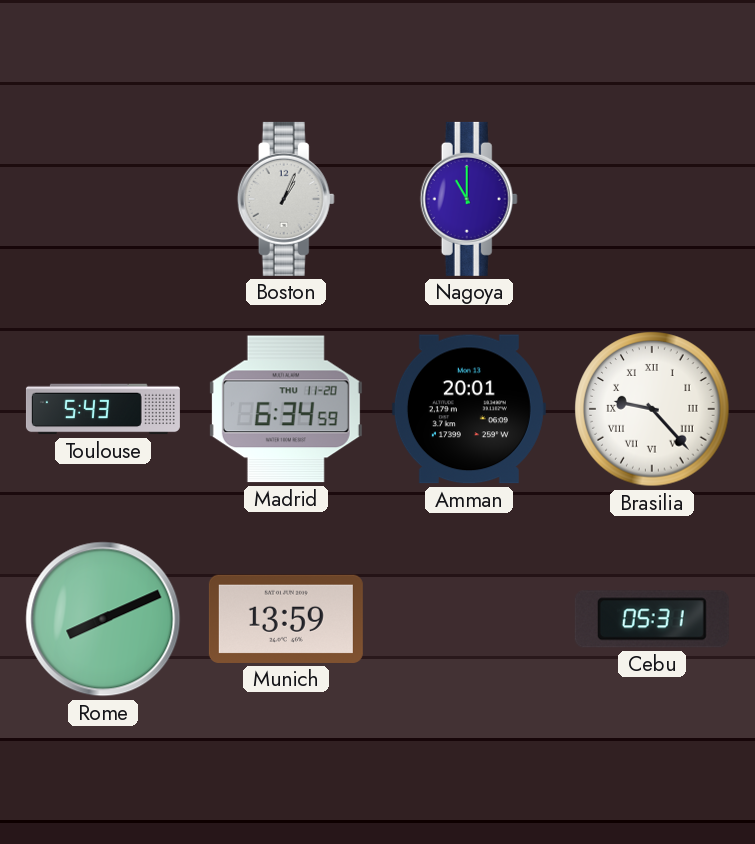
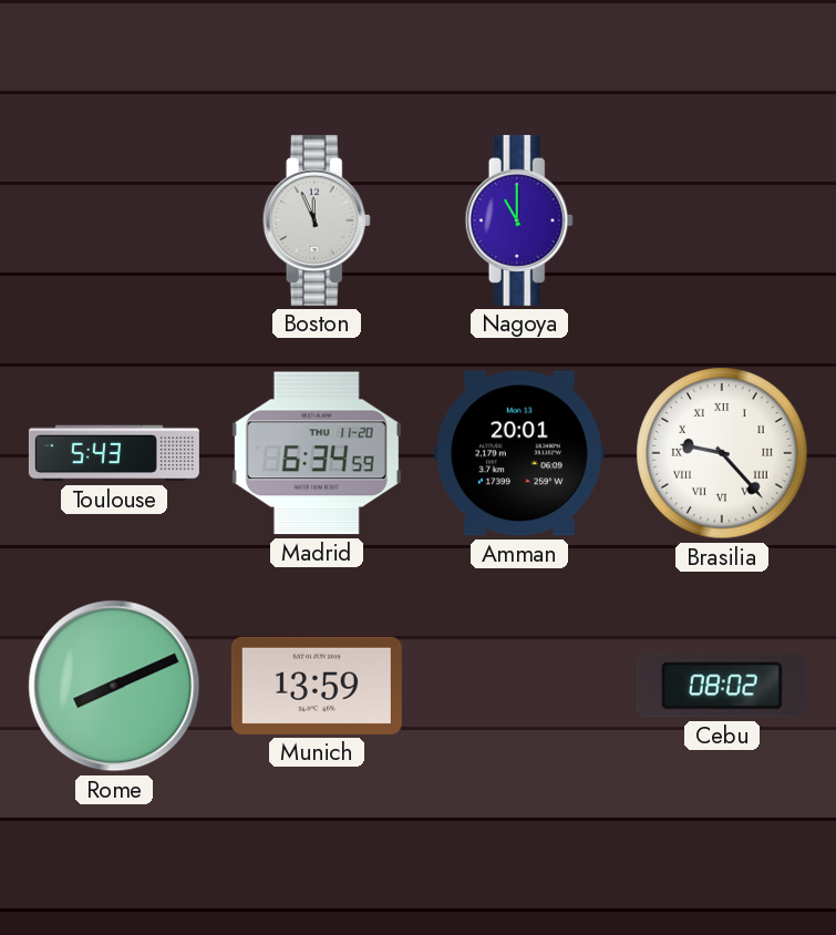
Boston: 1:04 -> 11:56
Cebu: 05:31 -> 08:02
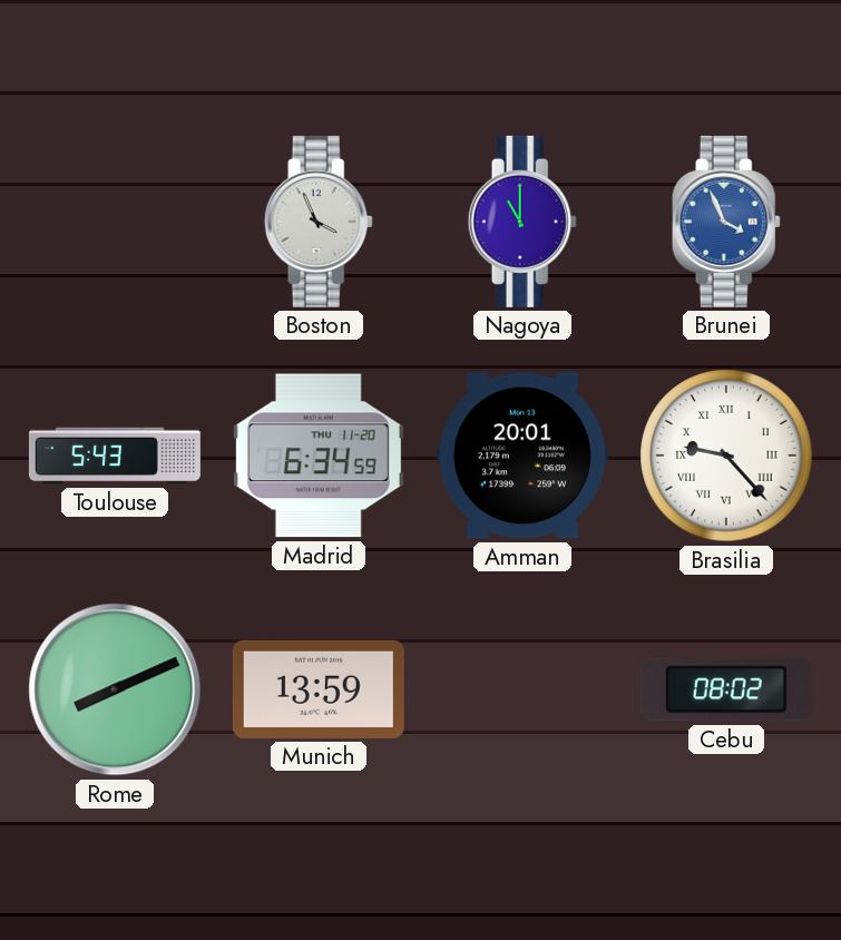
Boston: 11:56 -> 3:56
Brunei: none -> 3:56
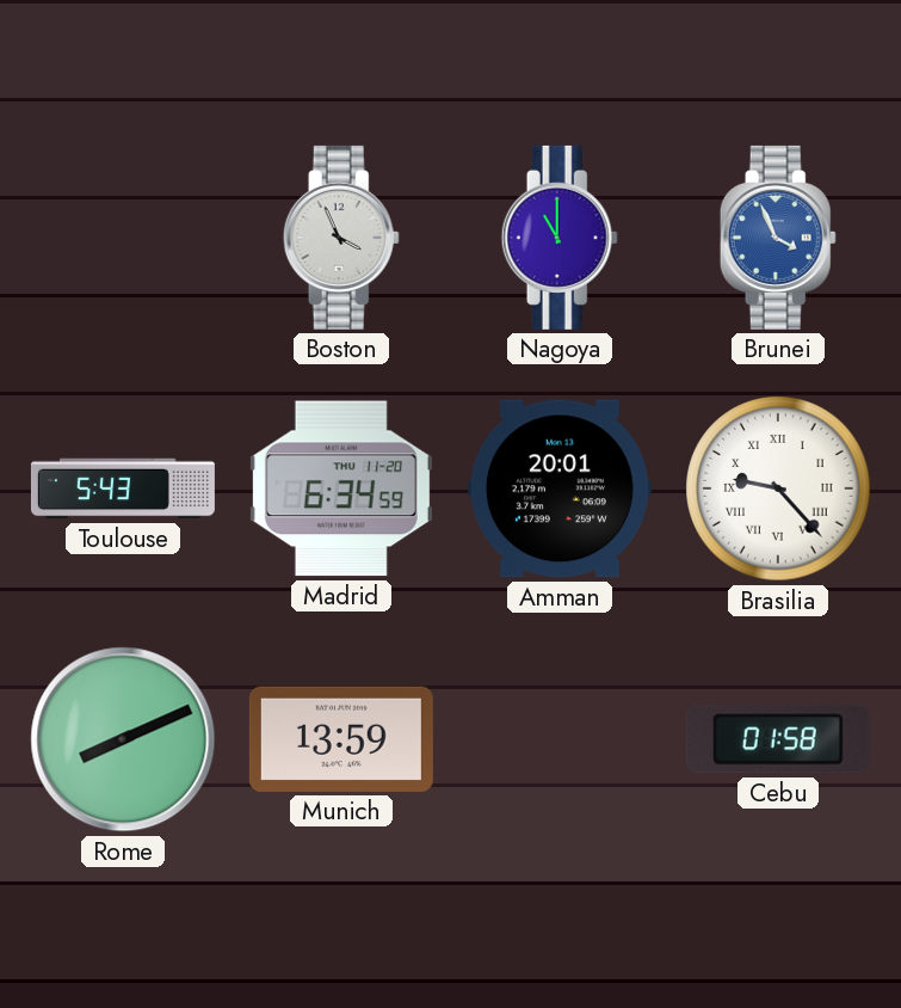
Cebu: 08:02 -> 01:58
